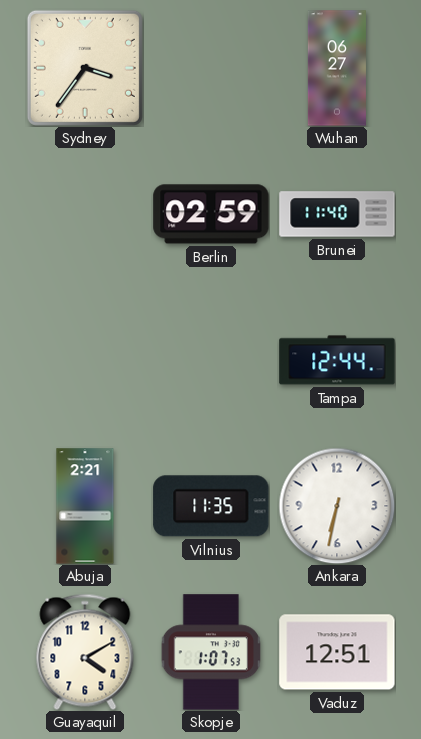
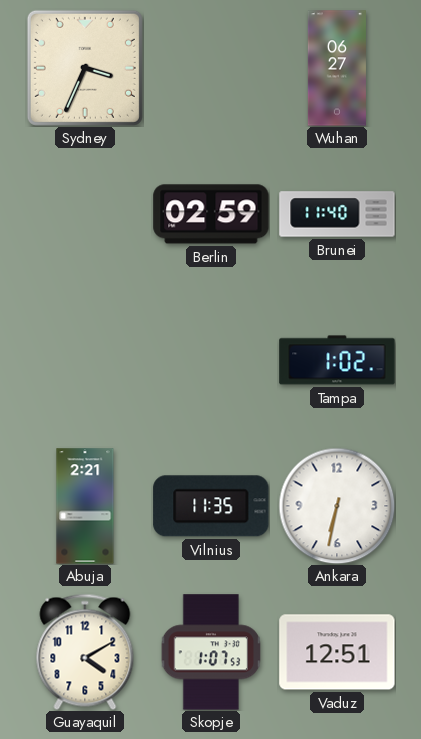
Sydney: 3:36 -> 3:34
Tampa: 12:44 -> 1:02
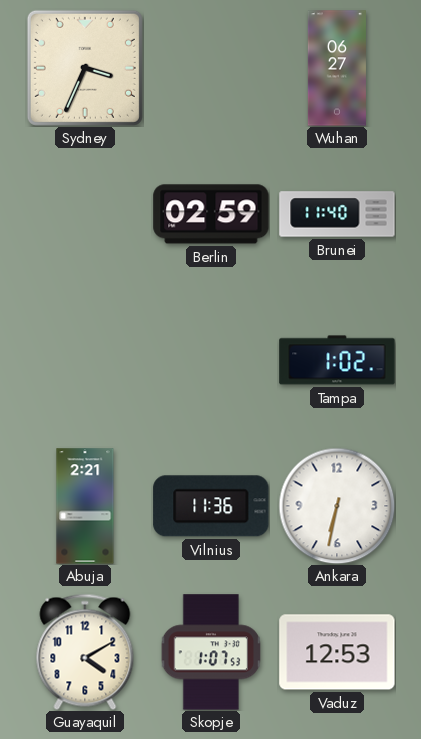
Vilnius: 11:35 -> 11:36
Vaduz: 12:51 -> 12:53
